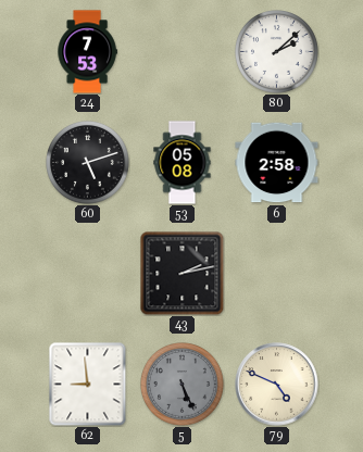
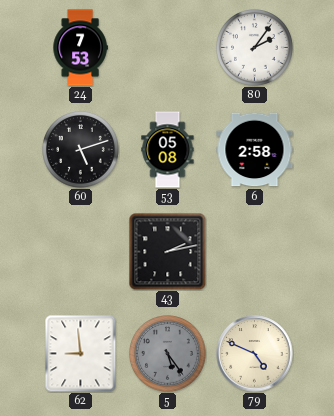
80: 2:08 -> 2:06
5: 5:26 -> 5:24
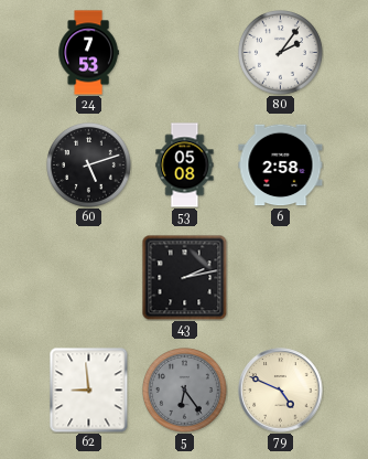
5: 5:24 -> 6:24
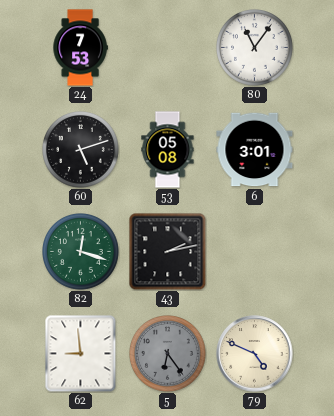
80: 2:06 -> 11:06
6: 2:58 -> 3:01
82: none -> 12:18
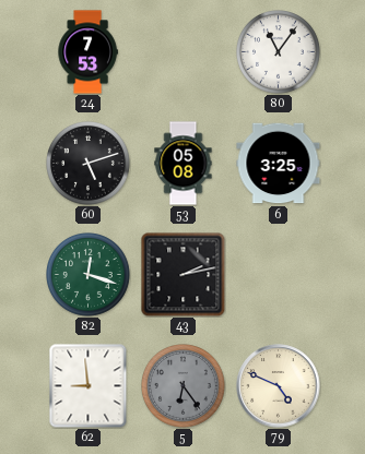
6: 3:01 -> 3:25
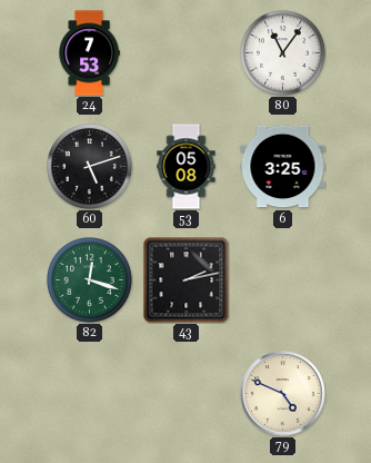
62: 8:59 -> none
5: 6:24 -> none
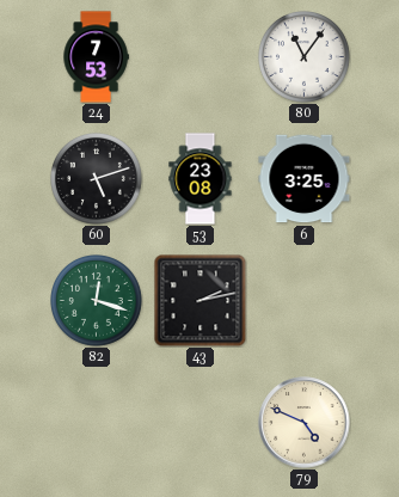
53: 05:08 -> 23:08
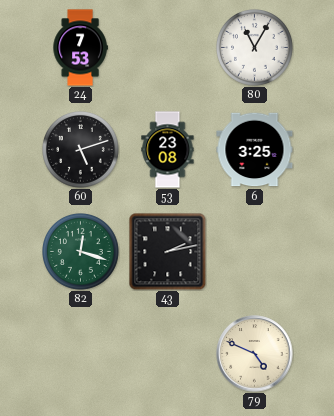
80: 11:06 -> 11:05
